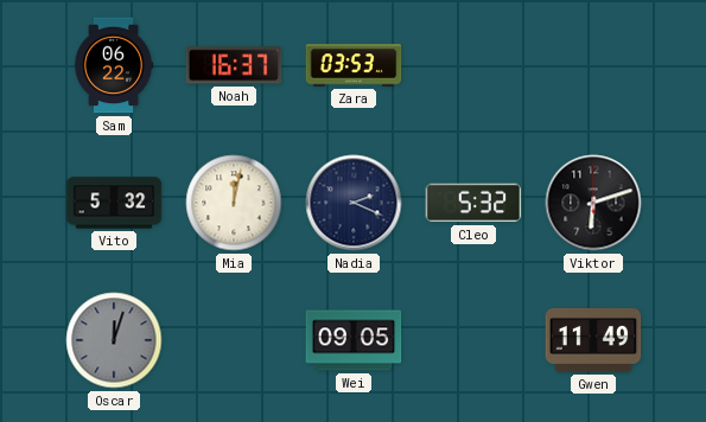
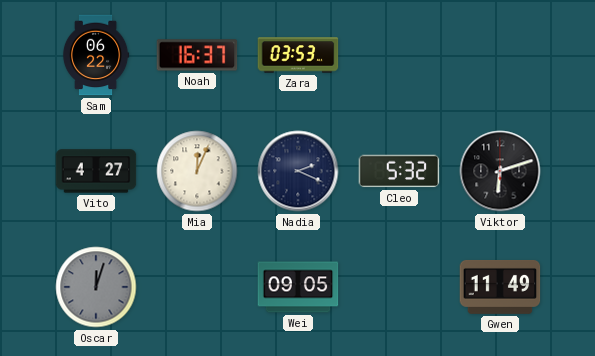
Vito: 5:32 -> 4:27
Mia: 12:02 -> 12:04
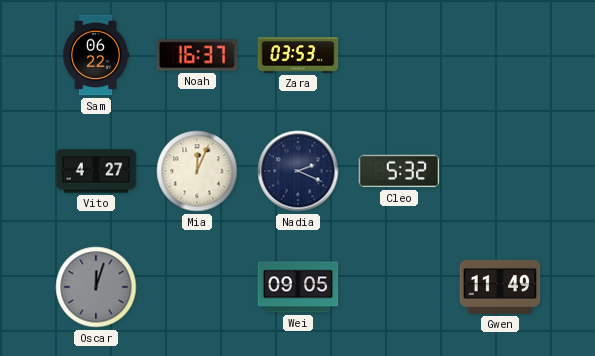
Viktor: 6:12 -> none
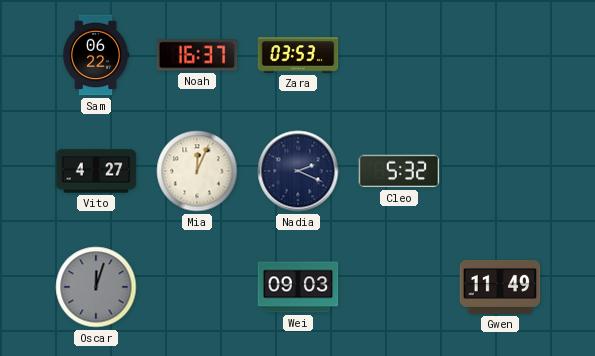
Wei: 09:05 -> 09:03
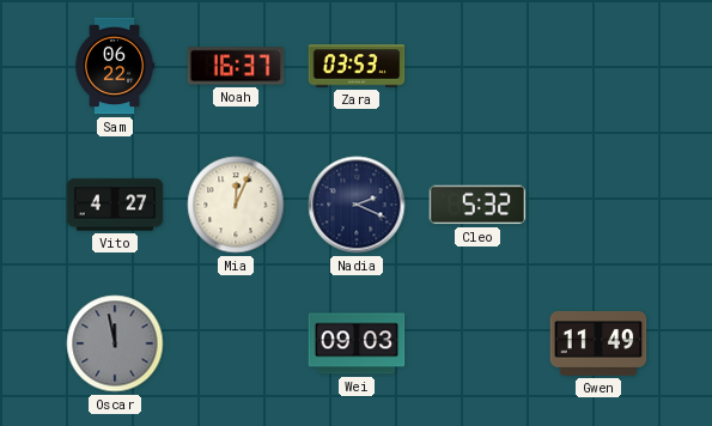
Oscar: 12:03 -> 11:58
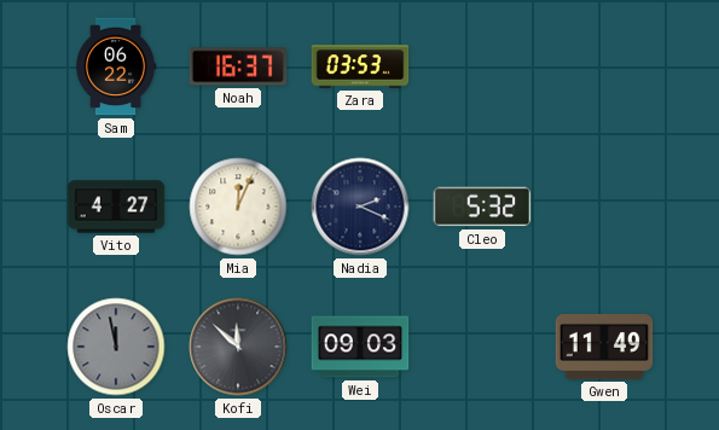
Kofi: none -> 11:52
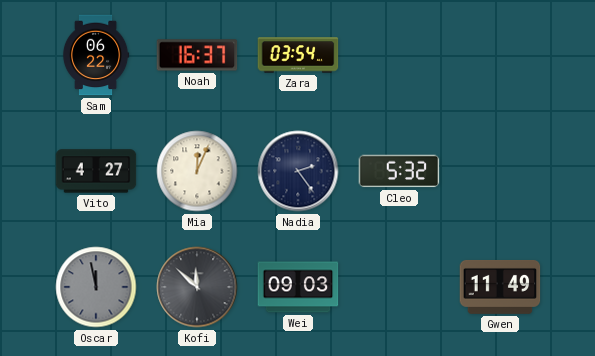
Zara: 03:53 -> 03:54
Nadia: 2:19 -> 2:24
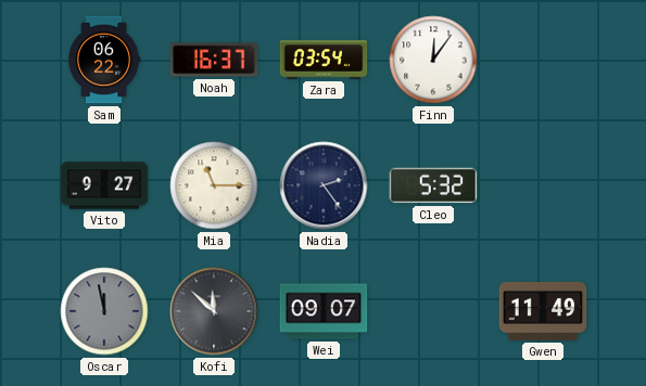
Finn: none -> 12:06
Vito: 4:27 -> 9:27
Mia: 12:04 -> 11:15
Wei: 09:03 -> 09:07
